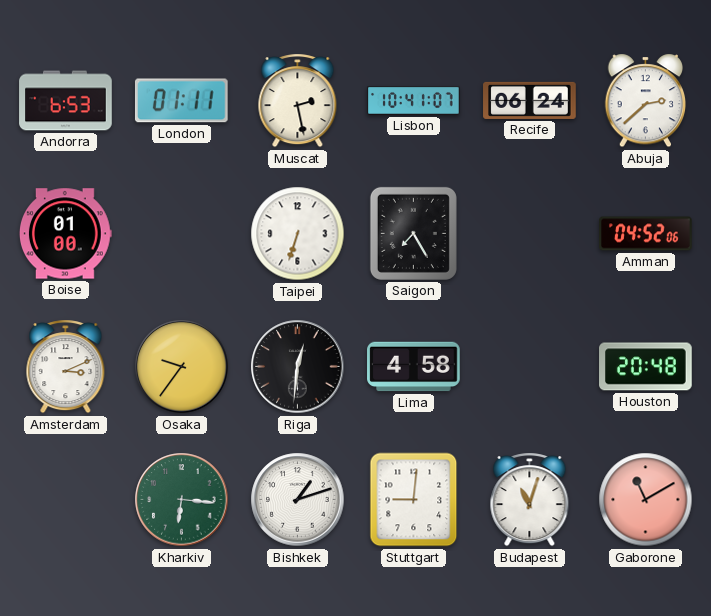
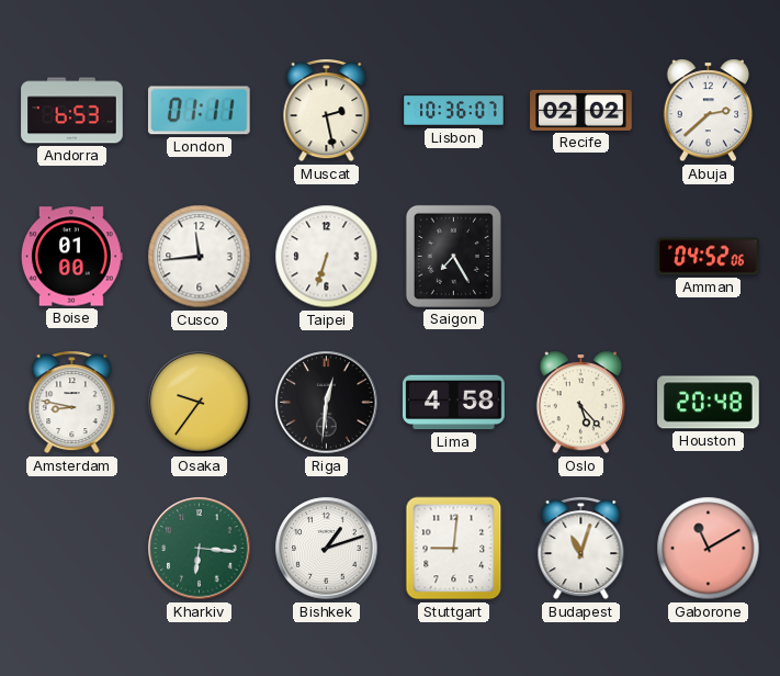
Lisbon: 10:41 -> 10:36
Recife: 06:24 -> 02:02
Cusco: none -> 11:44
Amsterdam: 3:11 -> 8:47
Oslo: none -> 5:23
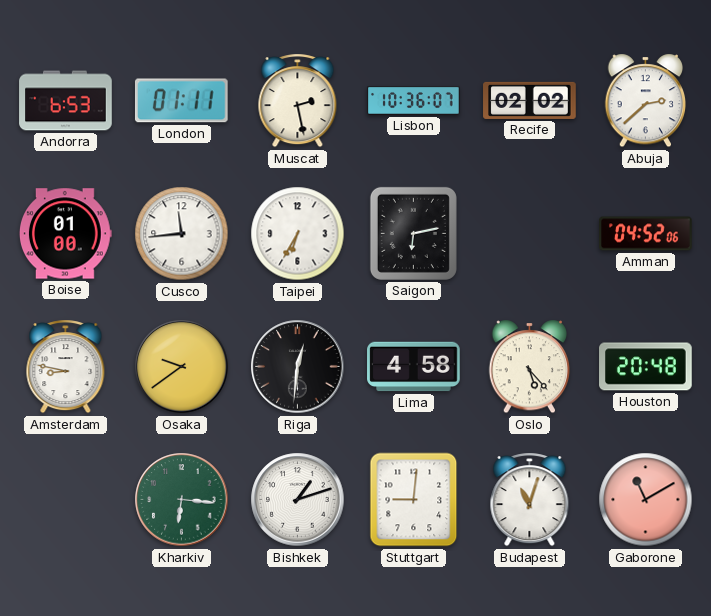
Taipei: 6:33 -> 6:35
Saigon: 7:25 -> 6:13
Osaka: 9:36 -> 9:39
